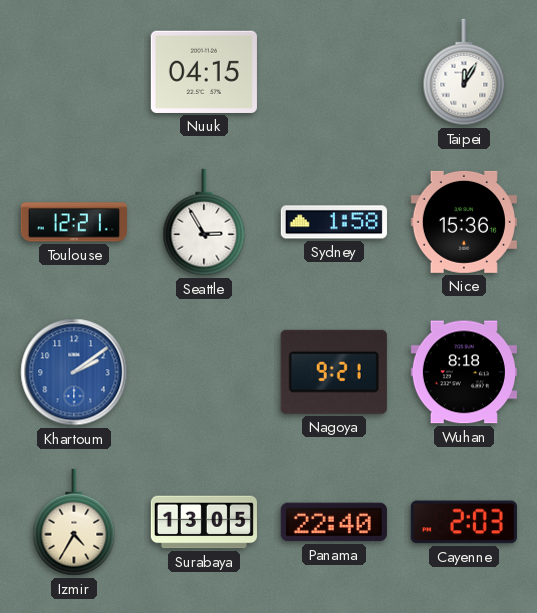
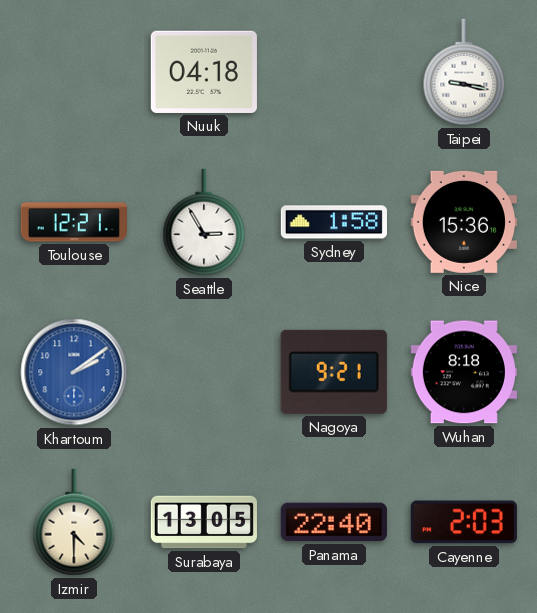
Nuuk: 04:15 -> 04:18
Taipei: 12:05 -> 9:17
Izmir: 4:35 -> 4:30
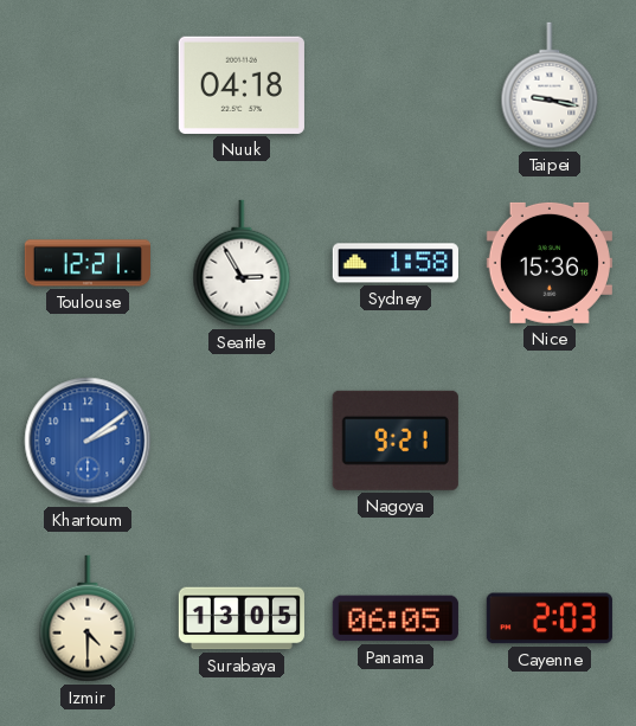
Wuhan: 8:18 -> none
Panama: 22:40 -> 06:05
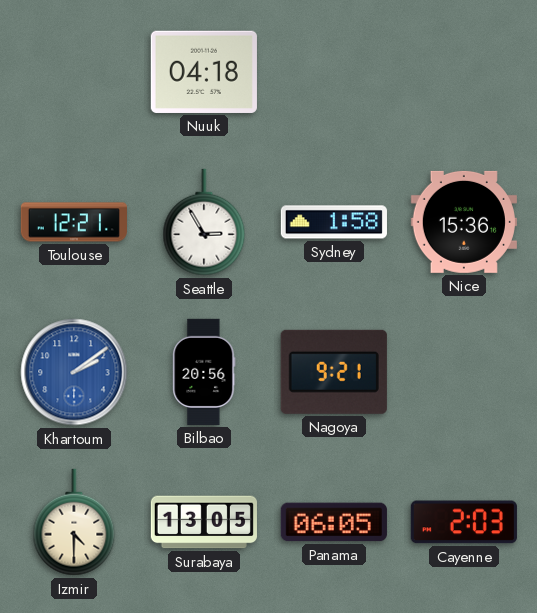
Taipei: 9:17 -> none
Bilbao: none -> 20:56
